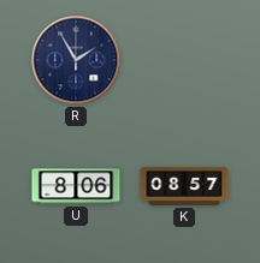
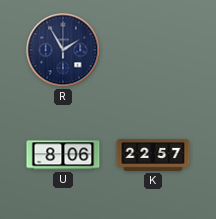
K: 08:57 -> 22:57
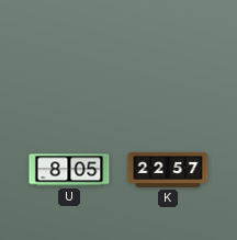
R: 1:55 -> none
U: 8:06 -> 8:05
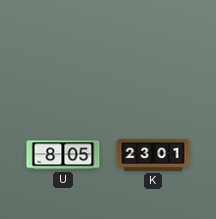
K: 22:57 -> 23:01
